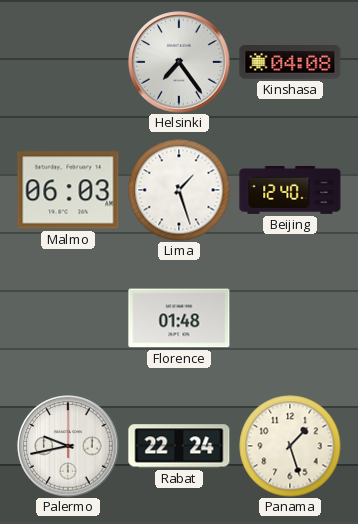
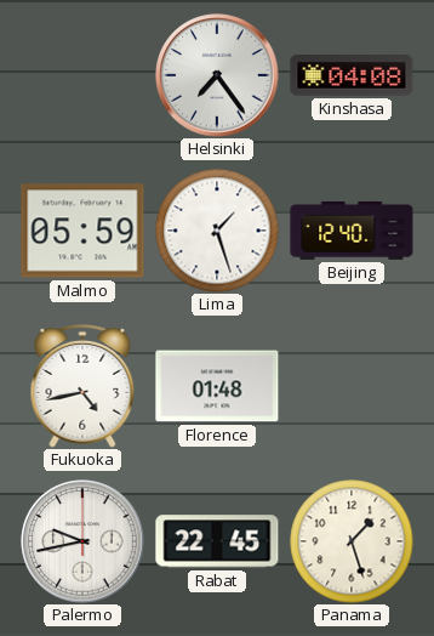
Malmo: 06:03 -> 05:59
Fukuoka: none -> 4:43
Rabat: 22:24 -> 22:45
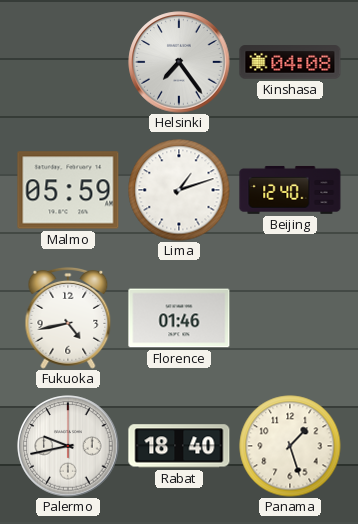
Lima: 1:27 -> 1:12
Florence: 01:48 -> 01:46
Rabat: 22:45 -> 18:40
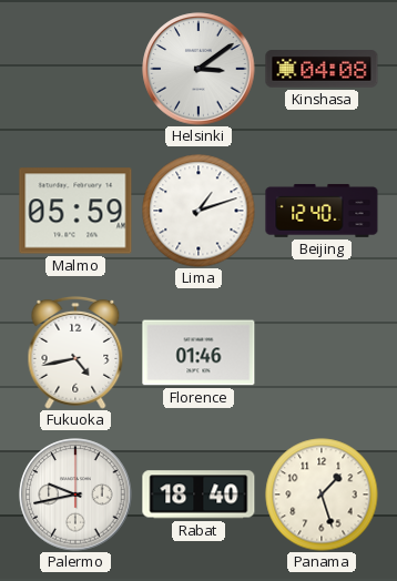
Helsinki: 7:24 -> 3:09
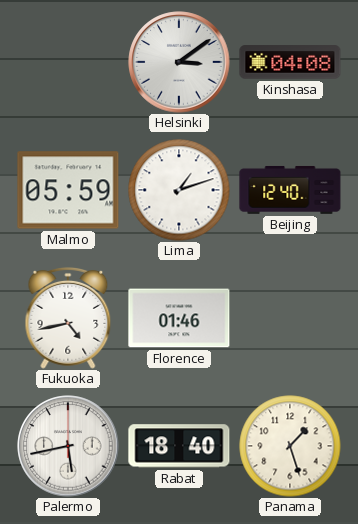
Palermo: 9:43 -> 5:43
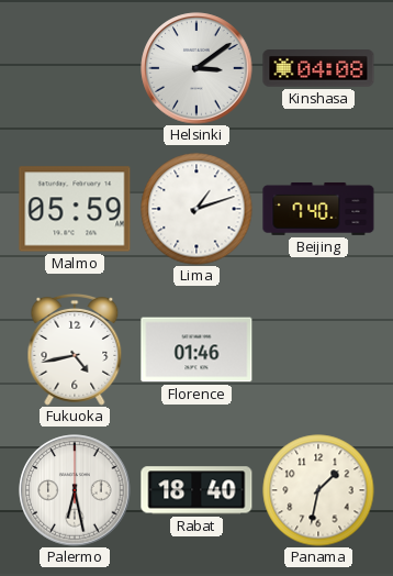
Beijing: 12:40 -> 7:40
Palermo: 5:43 -> 6:28
Panama: 1:27 -> 1:32
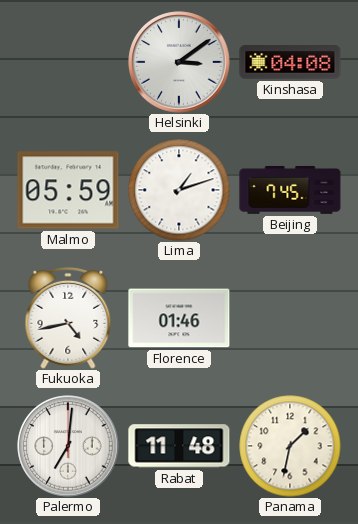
Beijing: 7:40 -> 7:45
Palermo: 6:28 -> 7:01
Rabat: 18:40 -> 11:48
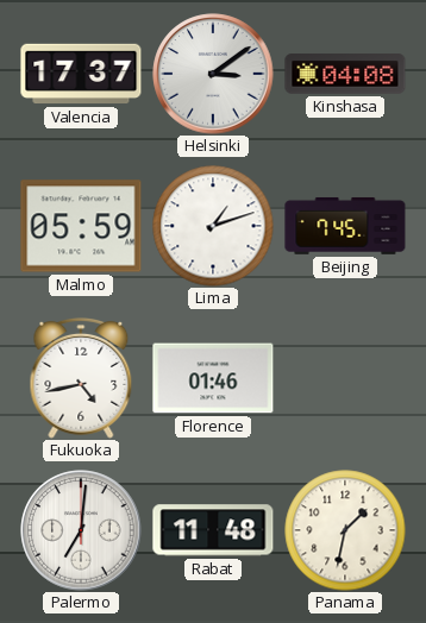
Valencia: none -> 17:37
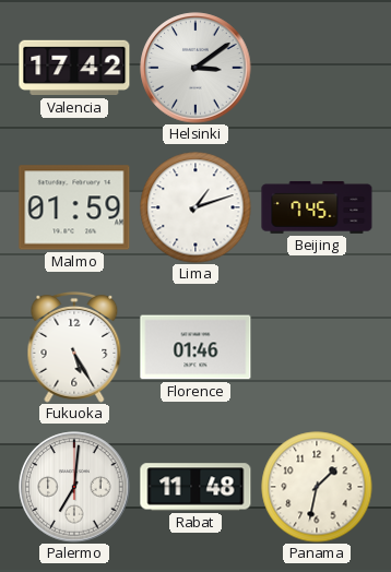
Valencia: 17:37 -> 17:42
Kinshasa: 04:08 -> none
Malmo: 05:59 -> 01:59
Fukuoka: 4:43 -> 5:25
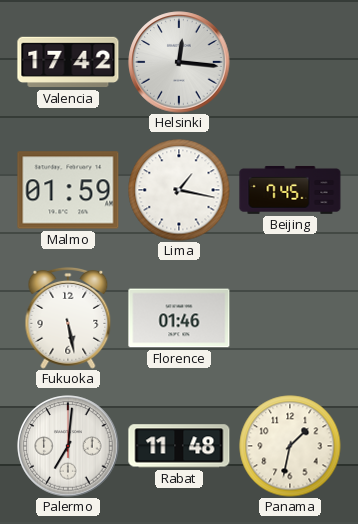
Helsinki: 3:09 -> 12:16
Lima: 1:12 -> 1:17
Fukuoka: 5:25 -> 5:28
